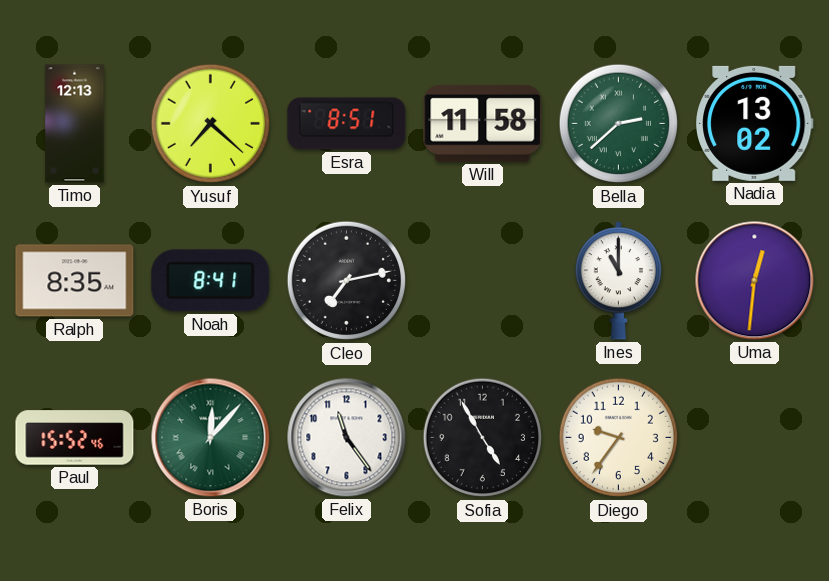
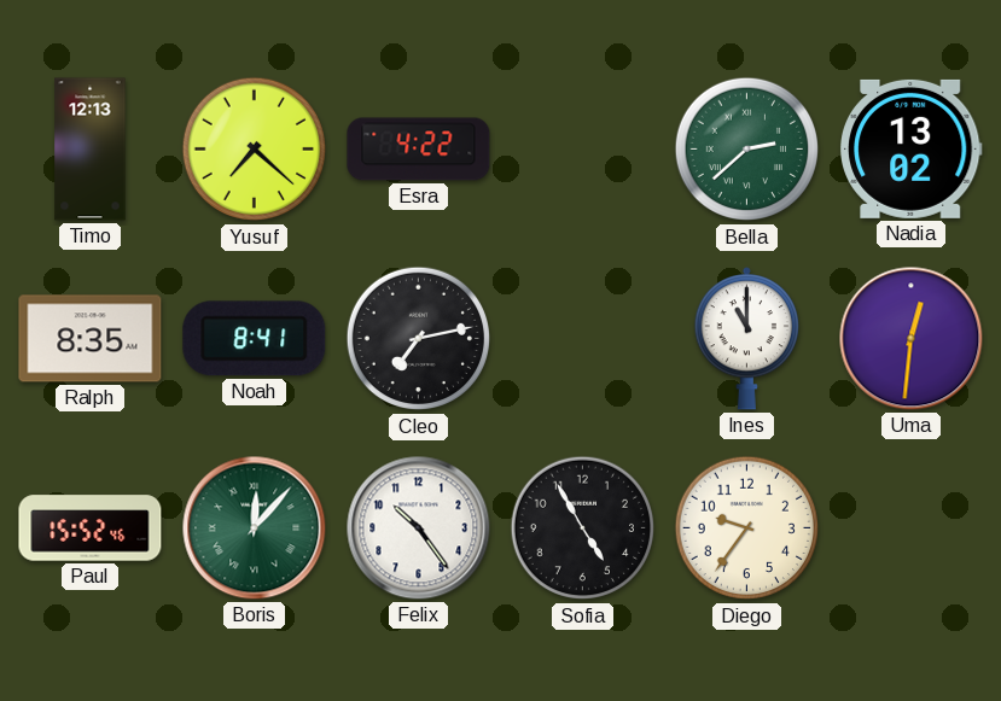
Esra: 8:51 -> 4:22
Will: 11:58 -> none
Felix: 11:24 -> 10:24
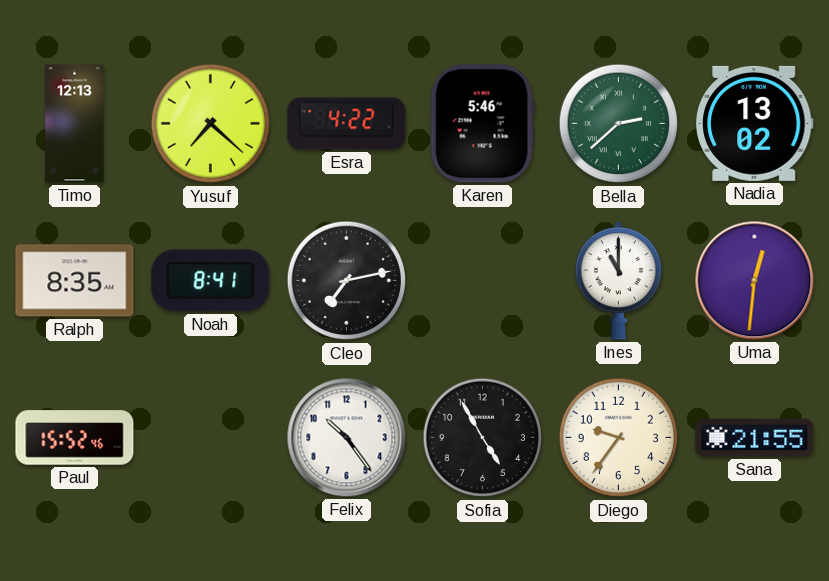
Karen: none -> 5:46
Boris: 12:07 -> none
Sana: none -> 21:55
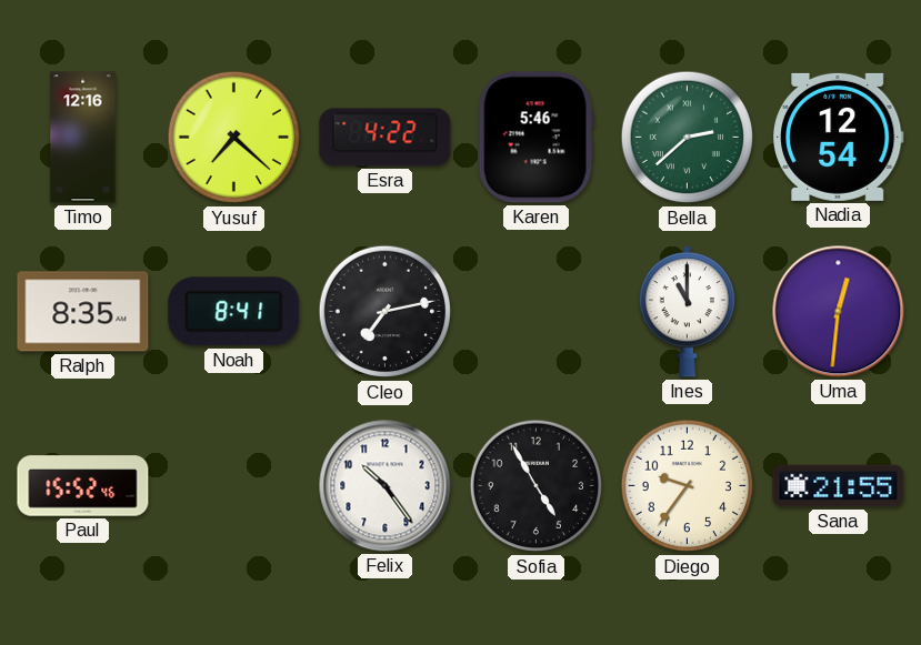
Timo: 12:13 -> 12:16
Nadia: 13:02 -> 12:54
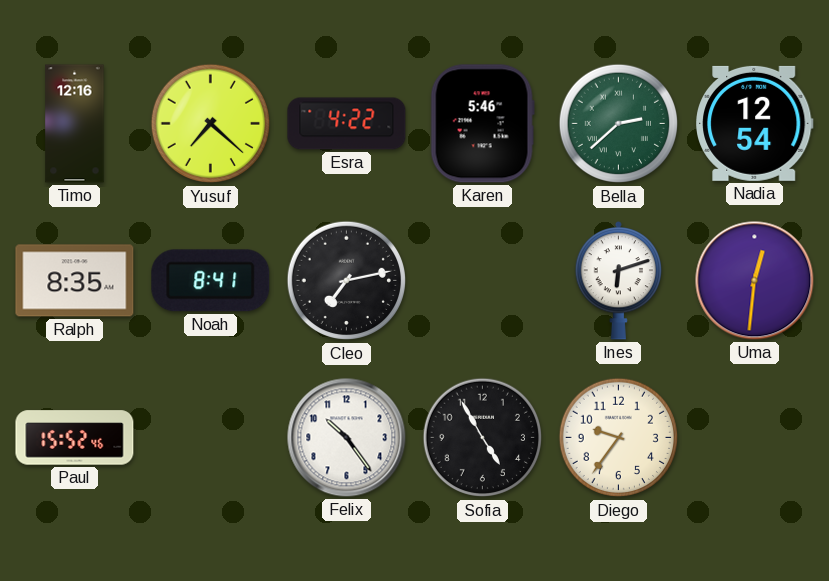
Ines: 11:00 -> 6:12
Sana: 21:55 -> none
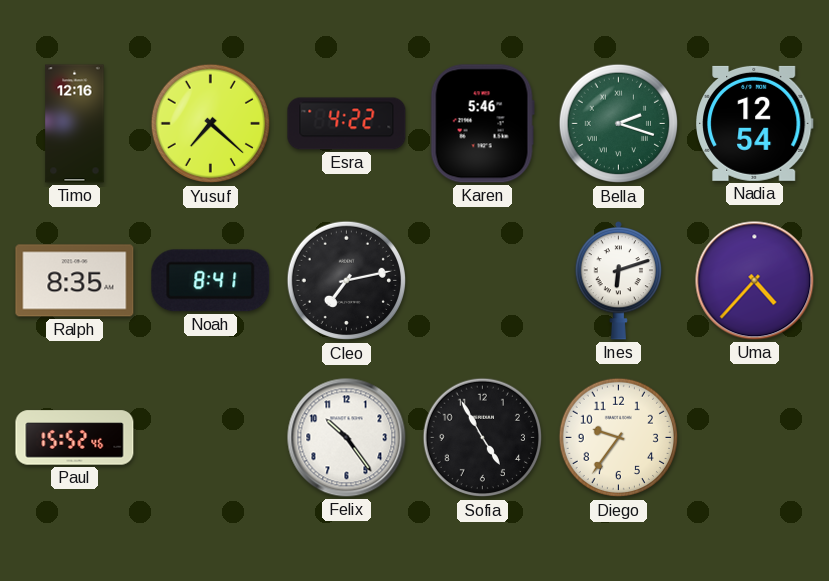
Bella: 2:38 -> 2:18
Uma: 12:31 -> 4:37
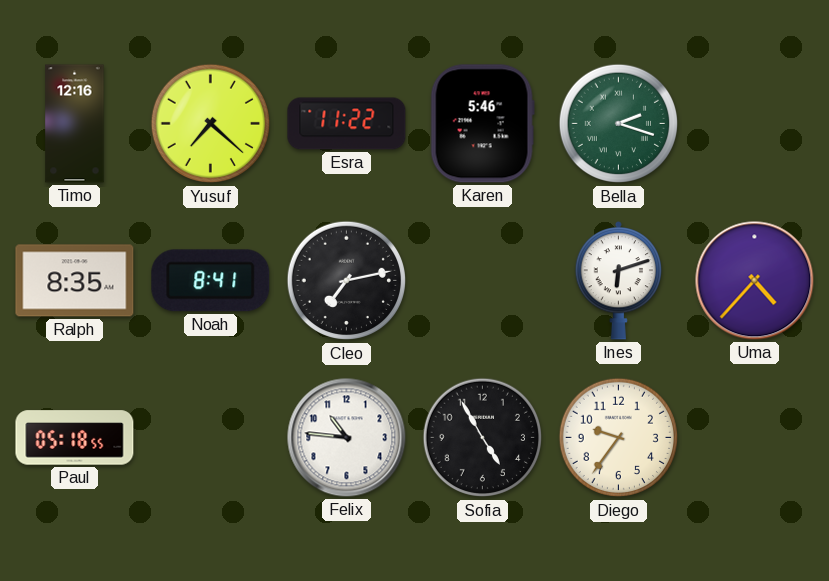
Esra: 4:22 -> 11:22
Nadia: 12:54 -> none
Paul: 15:52 -> 05:18
Felix: 10:24 -> 10:46
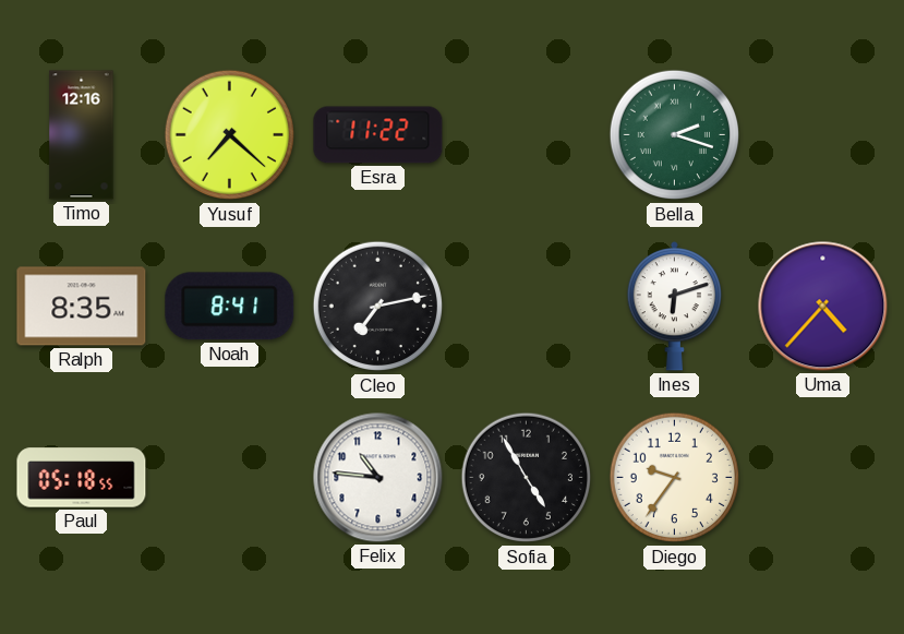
Karen: 5:46 -> none
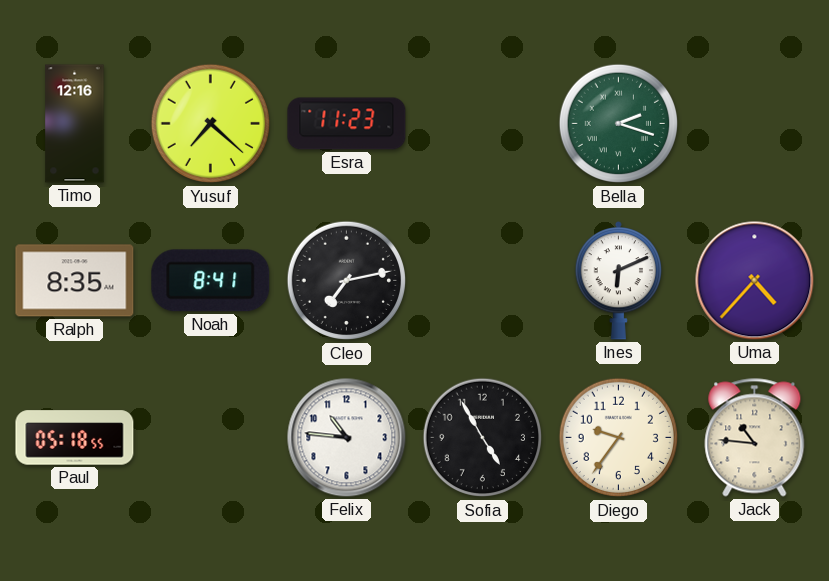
Esra: 11:22 -> 11:23
Ines: 6:12 -> 6:11
Jack: none -> 10:46
